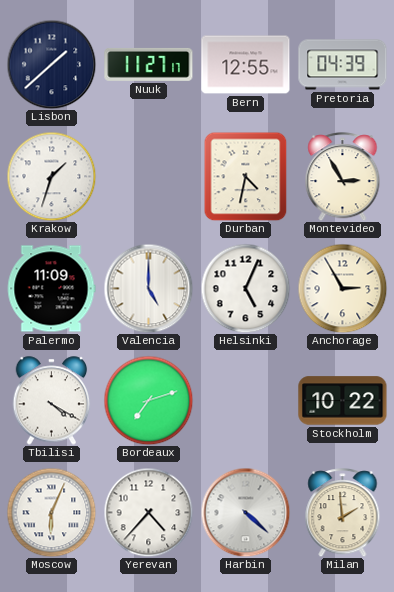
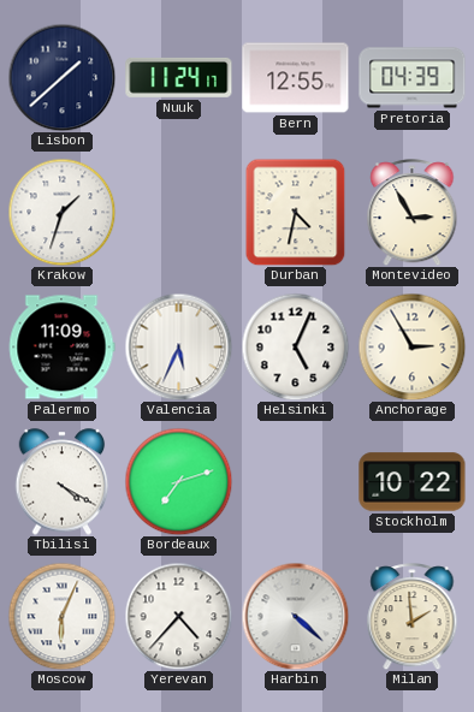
Nuuk: 11:27 -> 11:24
Valencia: 5:00 -> 5:34
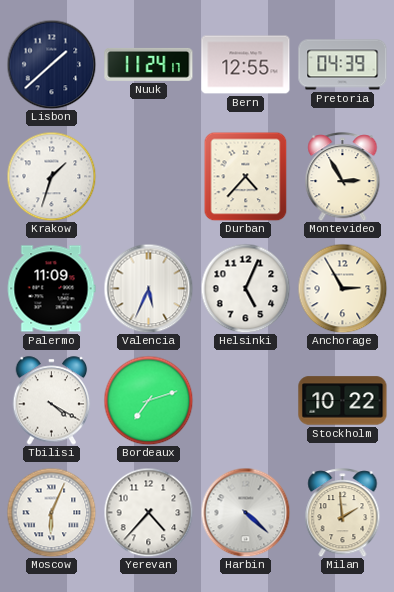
Durban: 4:32 -> 4:37
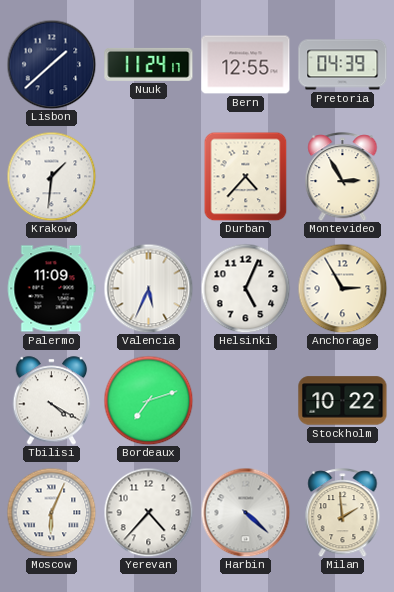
Krakow: 1:33 -> 1:31
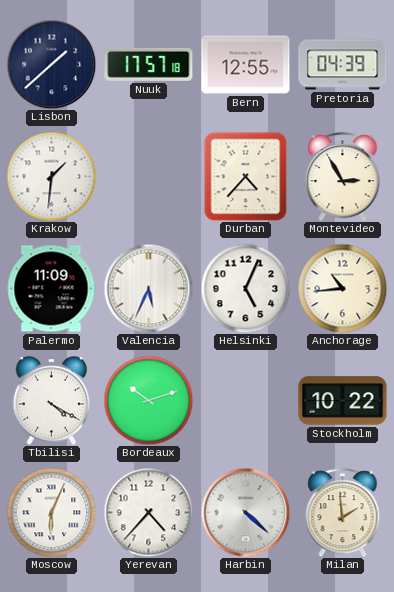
Nuuk: 11:24 -> 17:57
Anchorage: 2:55 -> 10:44
Bordeaux: 7:12 -> 10:12
